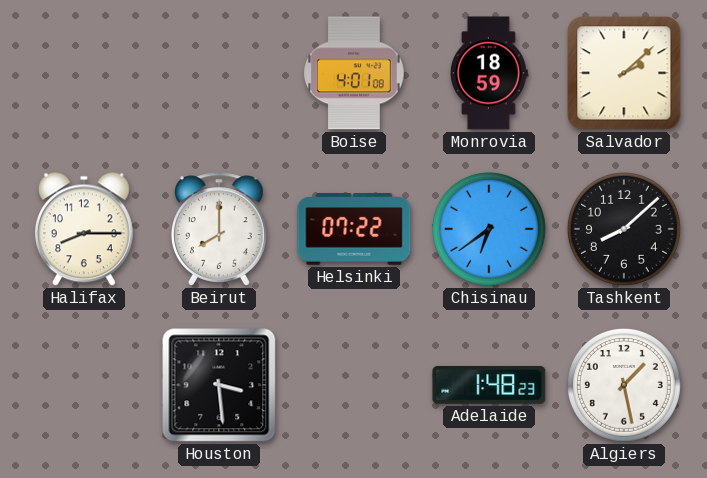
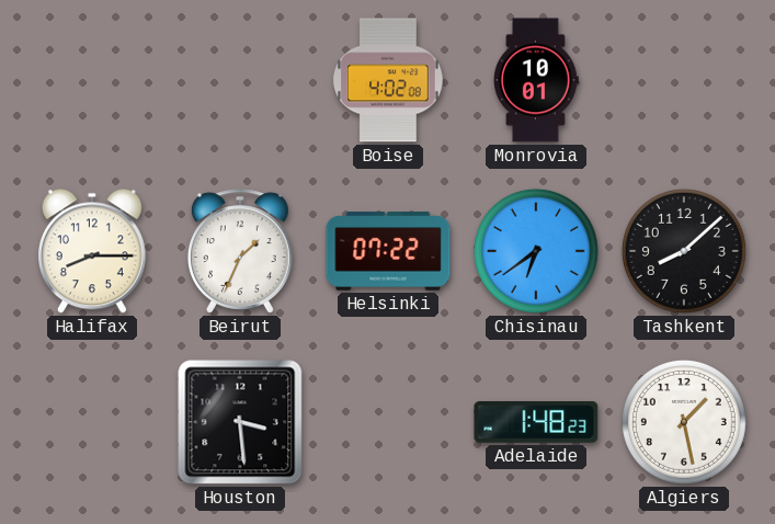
Boise: 4:01 -> 4:02
Monrovia: 18:59 -> 10:01
Salvador: 2:08 -> none
Beirut: 8:00 -> 1:34
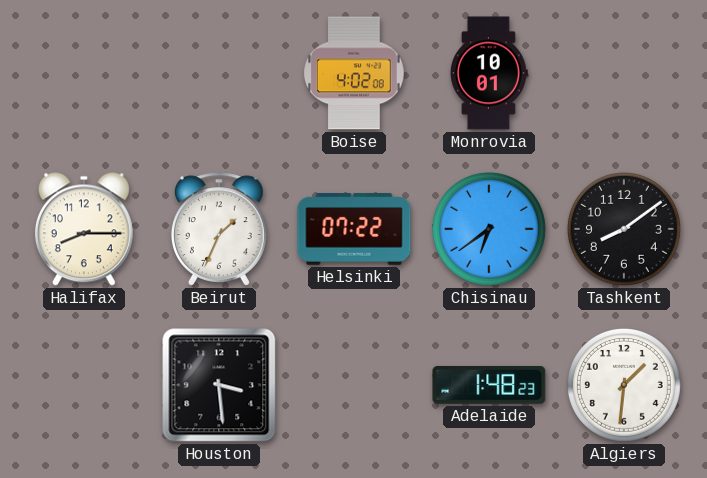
Tashkent: 8:08 -> 8:09
Algiers: 1:28 -> 1:31
